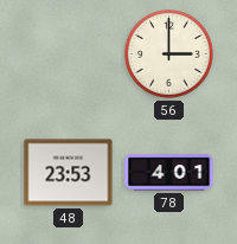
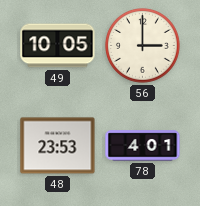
49: none -> 10:05
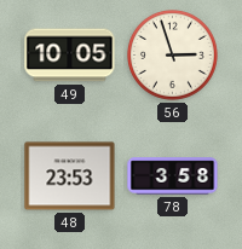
56: 3:00 -> 2:57
78: 4:01 -> 3:58
